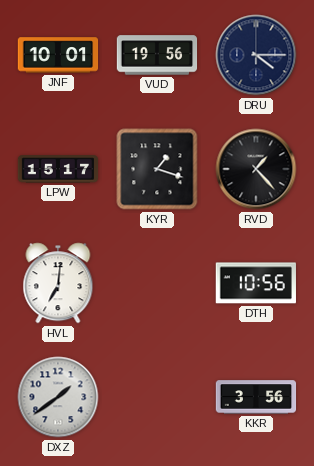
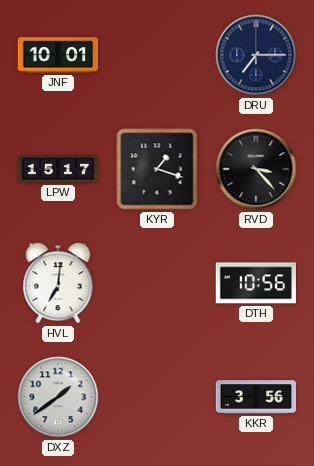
VUD: 19:56 -> none
DRU: 4:15 -> 7:15
RVD: 1:23 -> 3:23
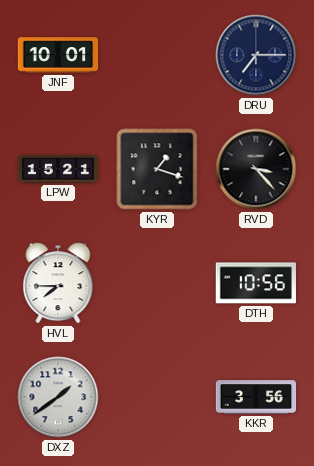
LPW: 15:17 -> 15:21
HVL: 7:01 -> 7:45
